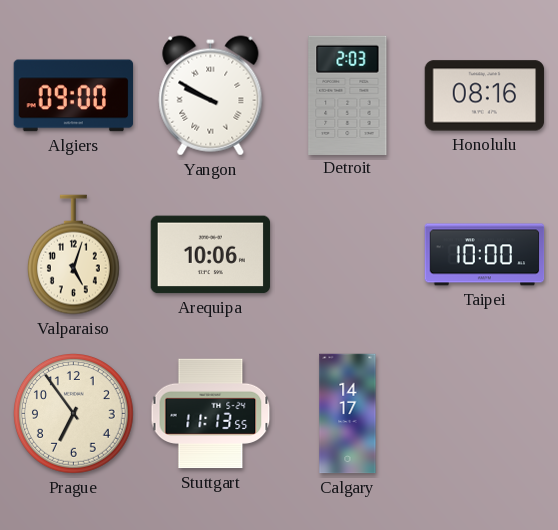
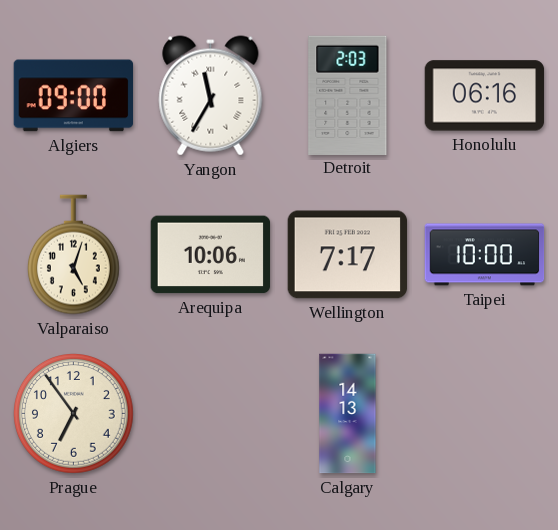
Yangon: 9:50 -> 11:35
Honolulu: 08:16 -> 06:16
Wellington: none -> 7:17
Stuttgart: 11:13 -> none
Calgary: 14:17 -> 14:13
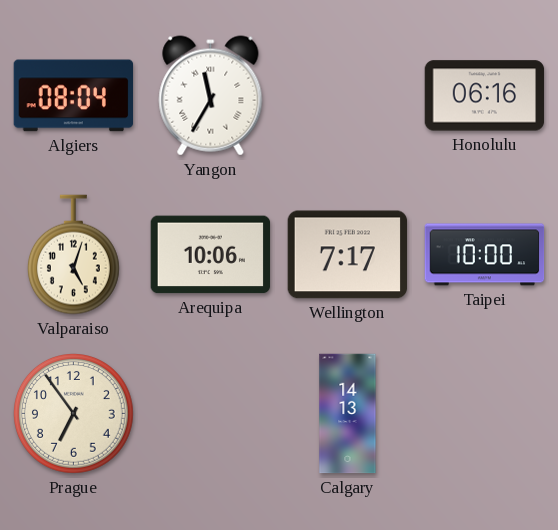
Algiers: 09:00 -> 08:04
Detroit: 2:03 -> none
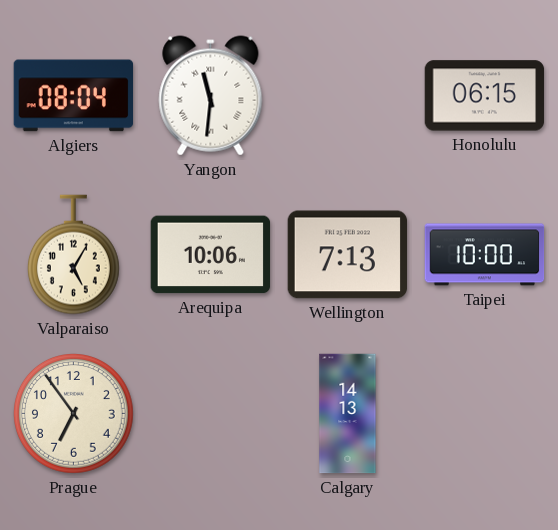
Yangon: 11:35 -> 11:31
Honolulu: 06:16 -> 06:15
Valparaiso: 5:03 -> 5:05
Wellington: 7:17 -> 7:13
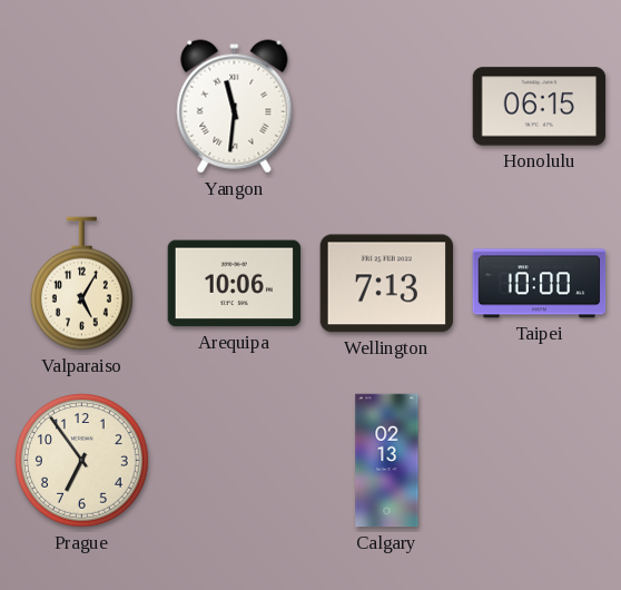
Algiers: 08:04 -> none
Calgary: 14:13 -> 02:13
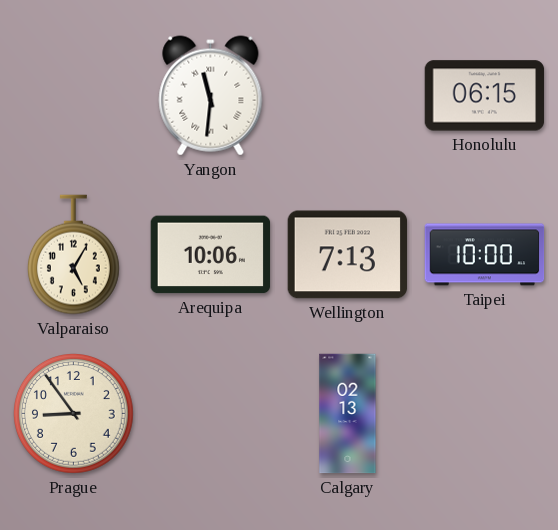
Prague: 6:54 -> 8:54
